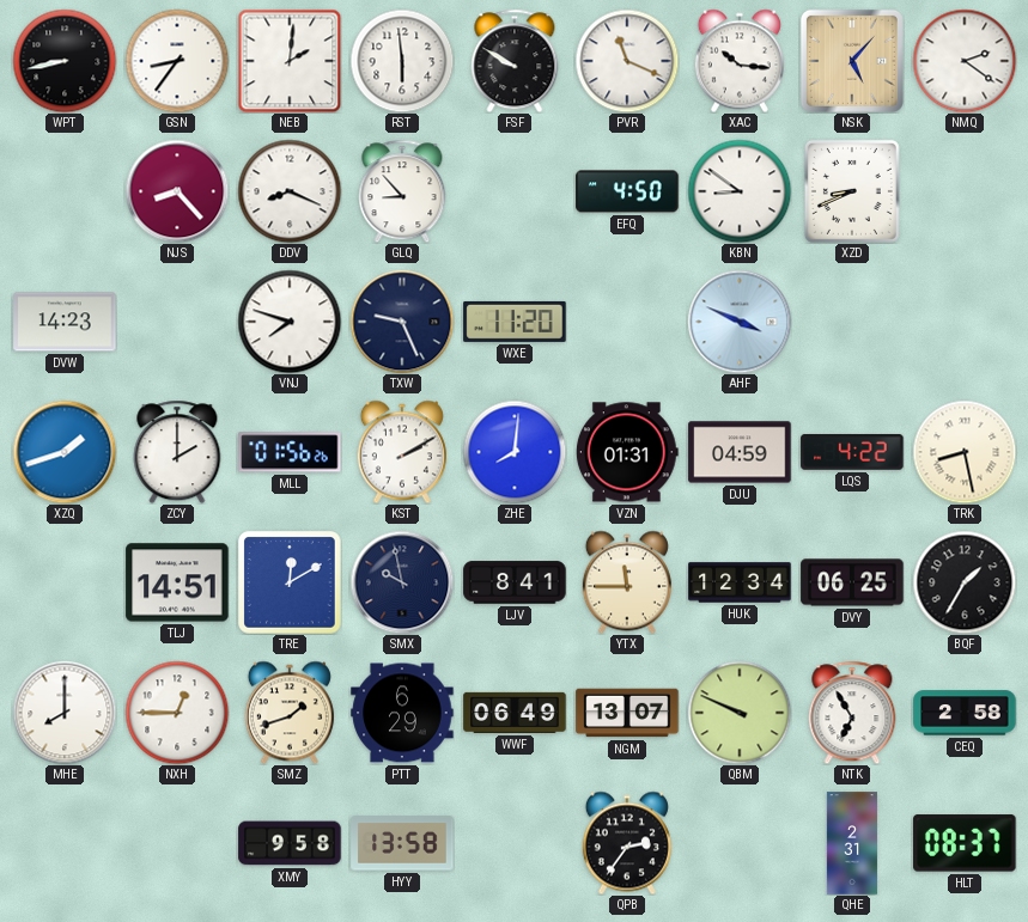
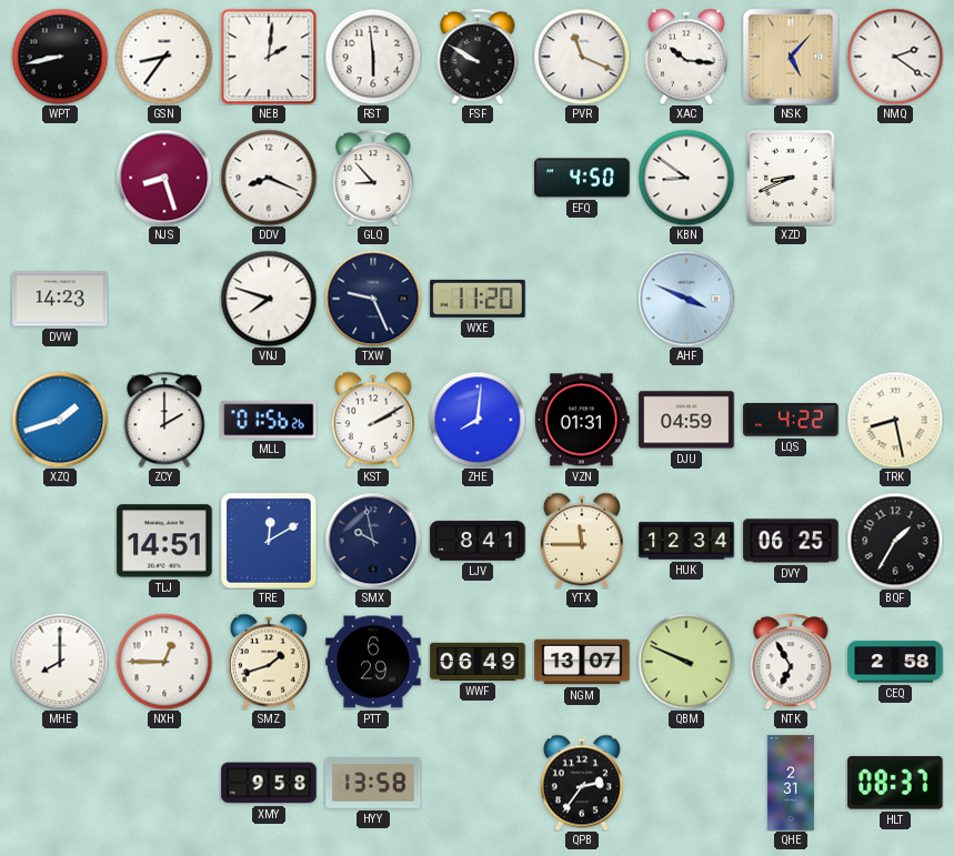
NJS: 8:23 -> 8:27
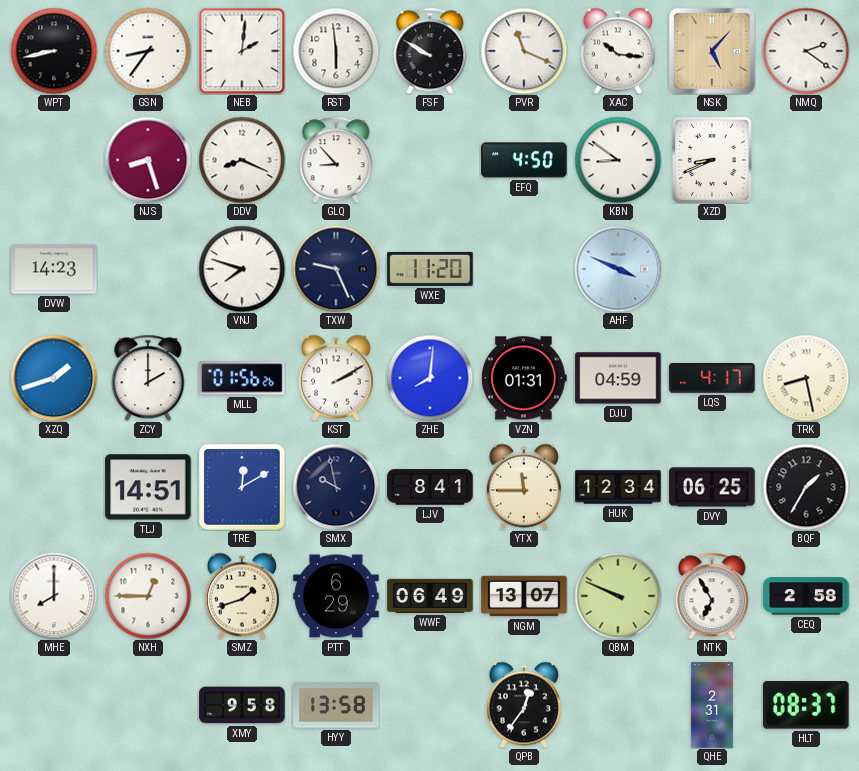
LQS: 4:22 -> 4:17
QPB: 2:36 -> 12:36
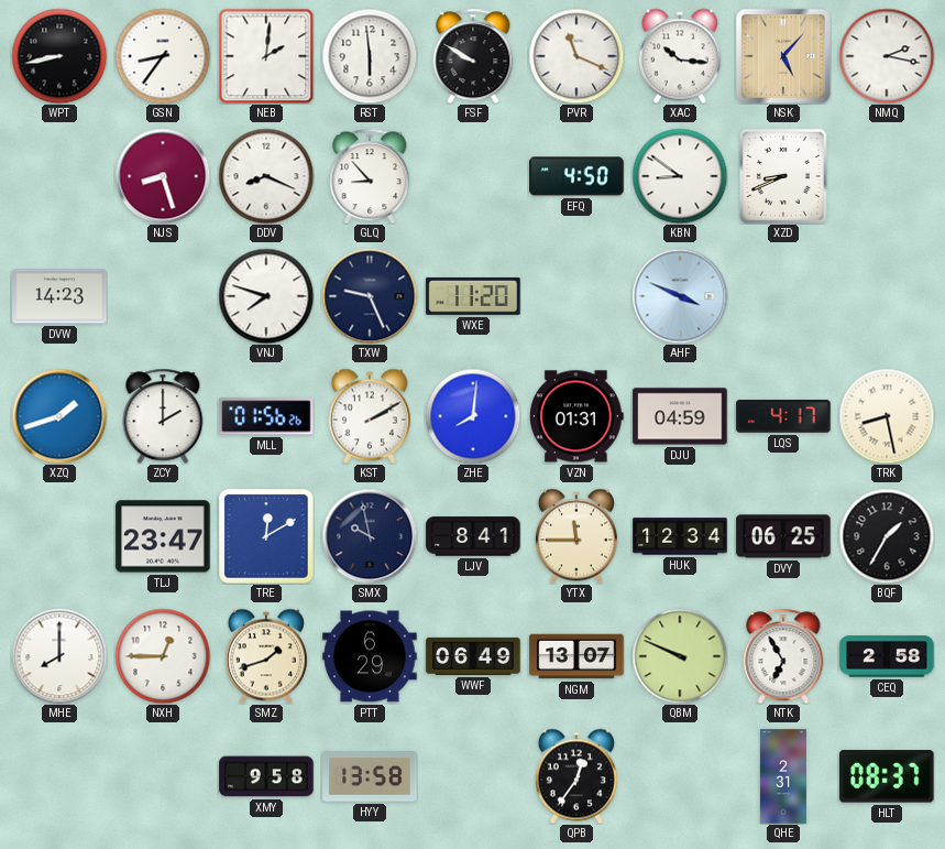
NMQ: 2:21 -> 2:17
TLJ: 14:51 -> 23:47
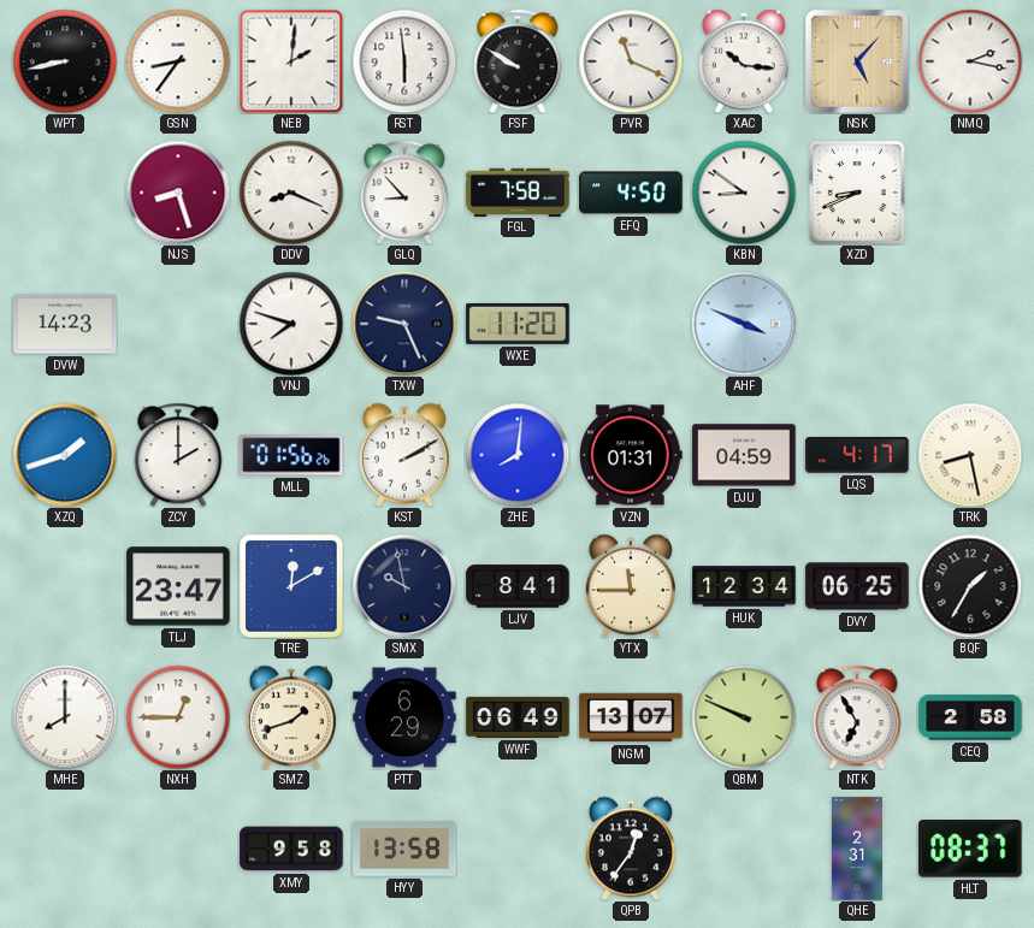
FGL: none -> 7:58
